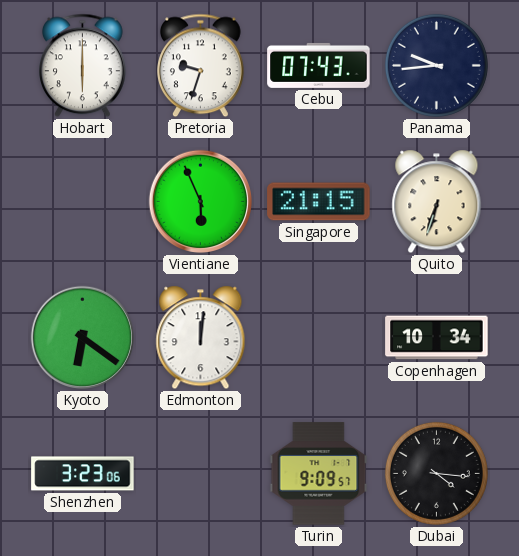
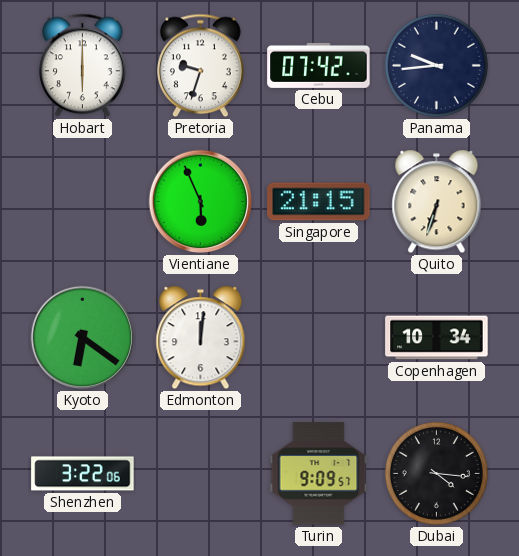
Cebu: 07:43 -> 07:42
Shenzhen: 3:23 -> 3:22
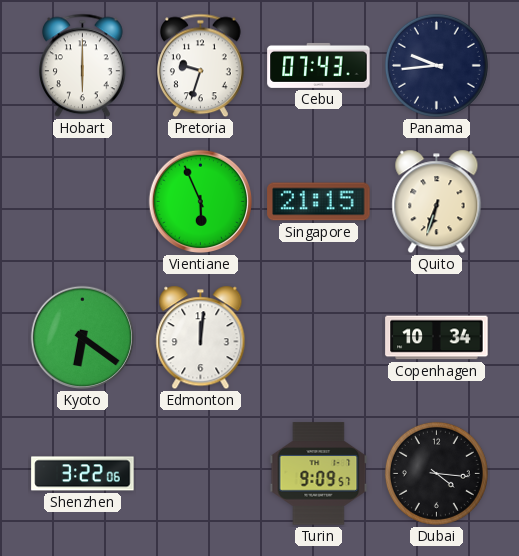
Cebu: 07:42 -> 07:43
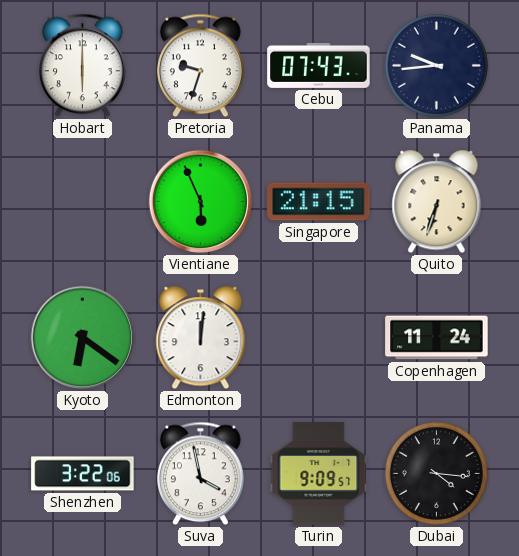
Copenhagen: 10:34 -> 11:24
Suva: none -> 3:58
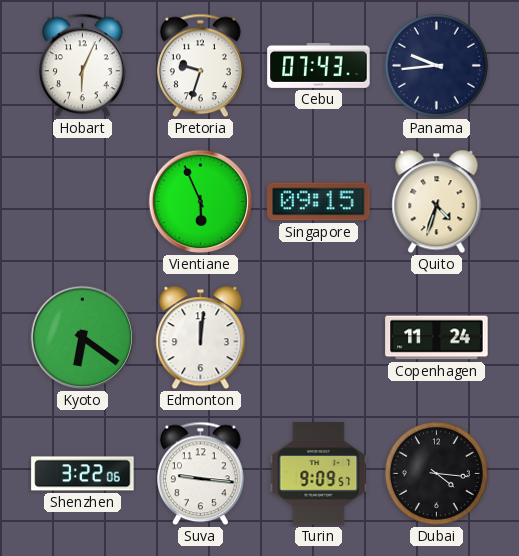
Hobart: 6:00 -> 6:04
Singapore: 21:15 -> 09:15
Quito: 6:33 -> 4:33
Suva: 3:58 -> 9:16
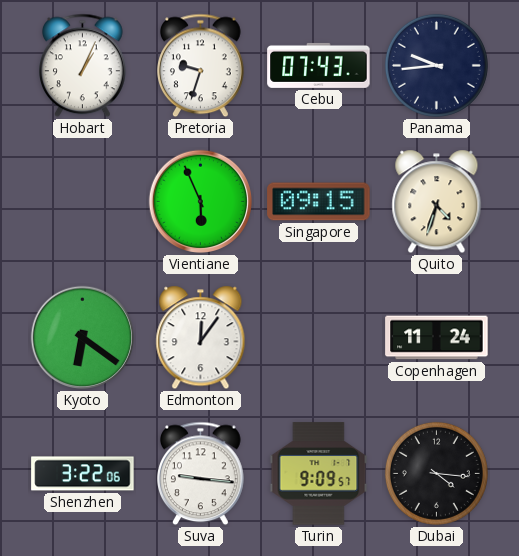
Hobart: 6:04 -> 1:04
Edmonton: 12:01 -> 12:06
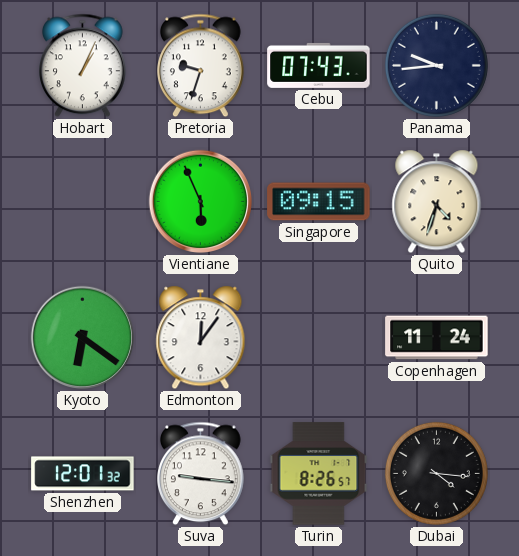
Shenzhen: 3:22 -> 12:01
Turin: 9:09 -> 8:26
